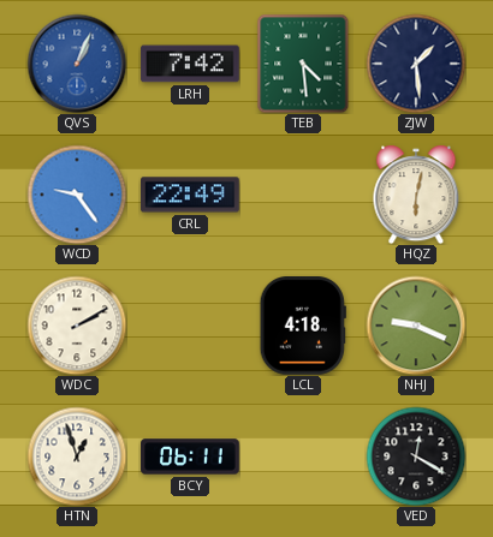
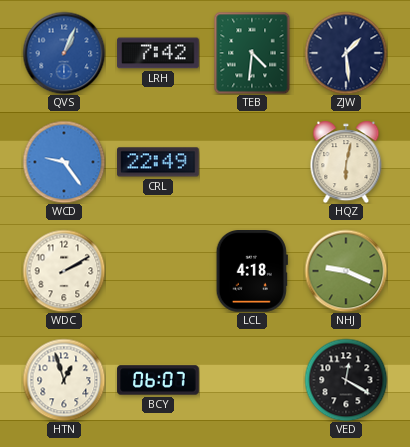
TEB: 4:29 -> 4:31
BCY: 06:11 -> 06:07
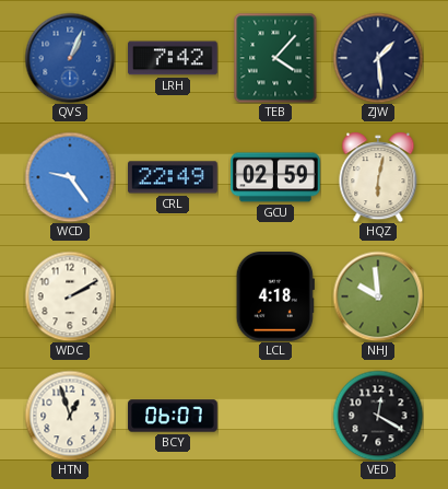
TEB: 4:31 -> 4:07
GCU: none -> 02:59
NHJ: 9:19 -> 9:59
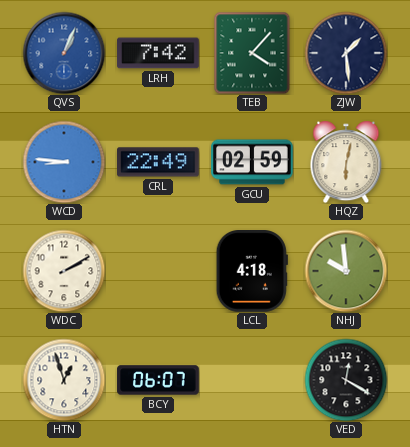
WCD: 9:24 -> 8:46
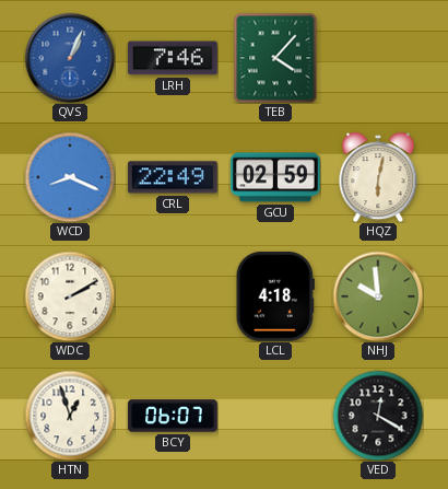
LRH: 7:42 -> 7:46
ZJW: 1:29 -> none
WCD: 8:46 -> 8:19
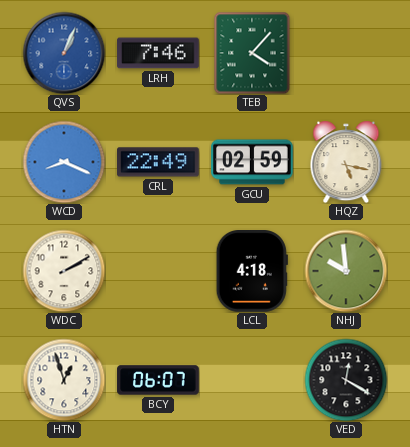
HQZ: 6:02 -> 5:17
